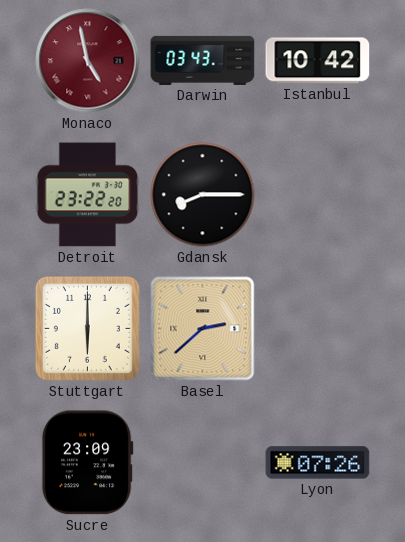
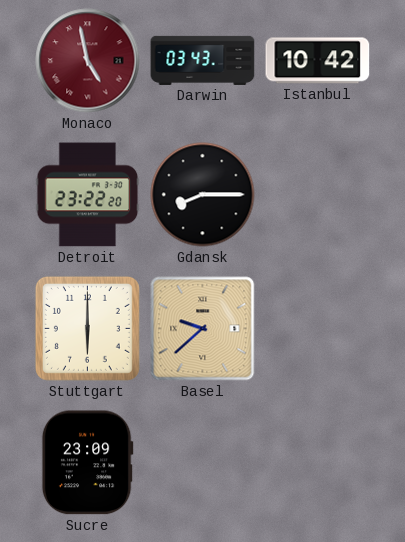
Basel: 2:38 -> 9:38
Lyon: 07:26 -> none
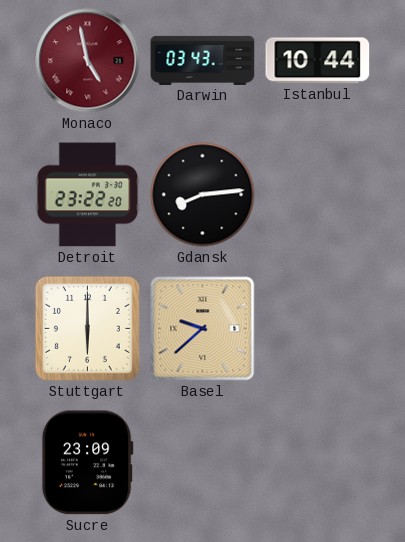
Istanbul: 10:42 -> 10:44
Gdansk: 8:15 -> 8:14
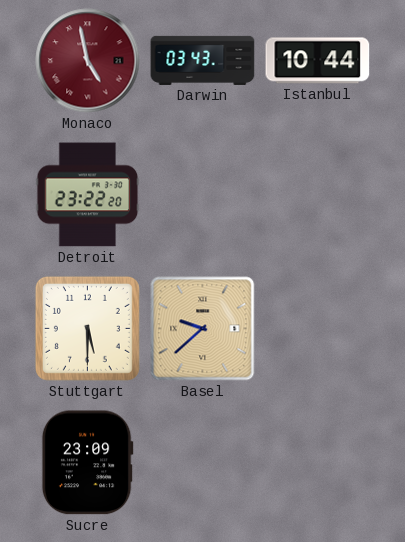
Gdansk: 8:14 -> none
Stuttgart: 6:00 -> 5:30
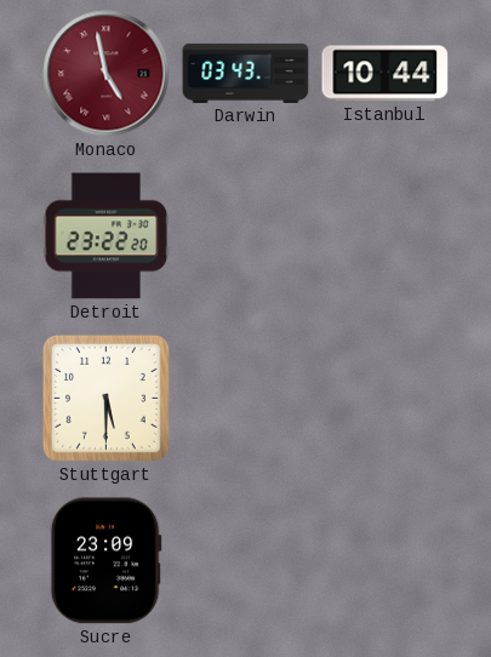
Basel: 9:38 -> none
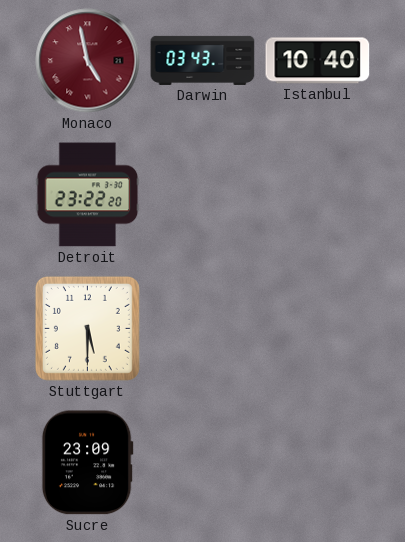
Istanbul: 10:44 -> 10:40
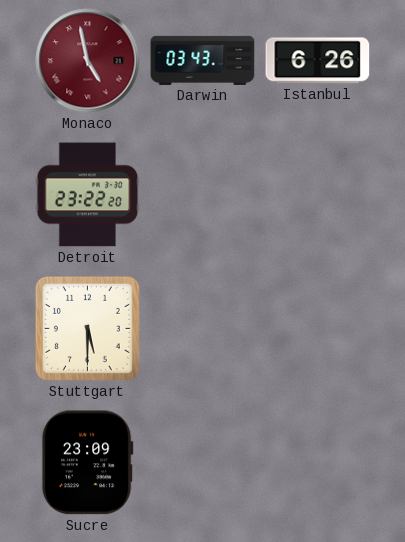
Istanbul: 10:40 -> 6:26
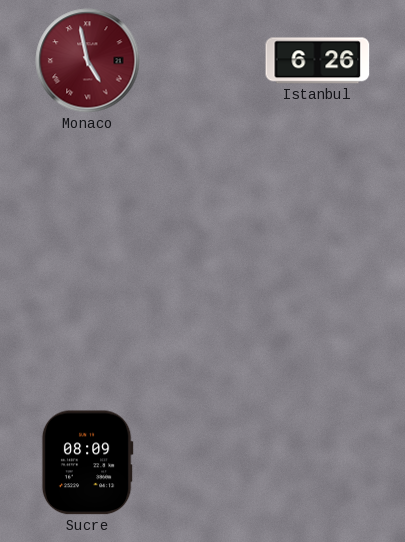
Darwin: 03:43 -> none
Detroit: 23:22 -> none
Stuttgart: 5:30 -> none
Sucre: 23:09 -> 08:09
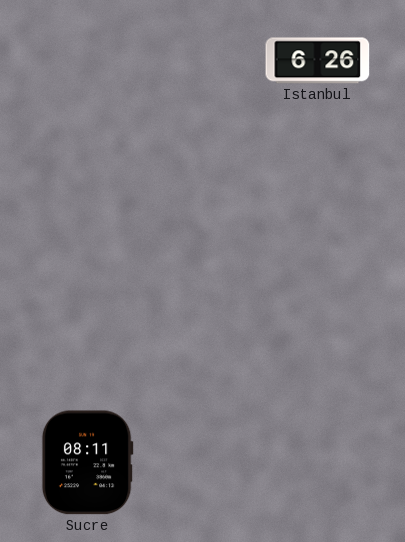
Monaco: 4:58 -> none
Sucre: 08:09 -> 08:11
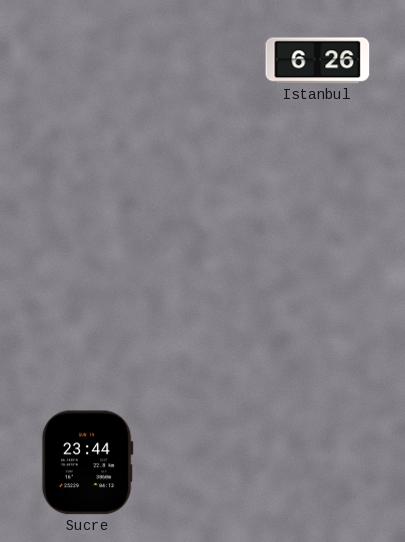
Sucre: 08:11 -> 23:44
